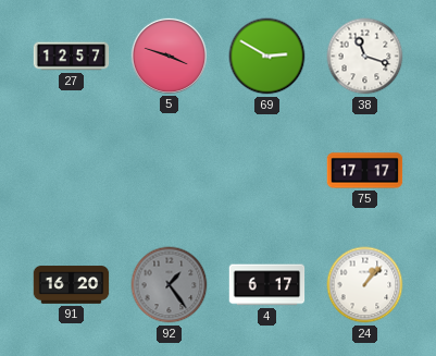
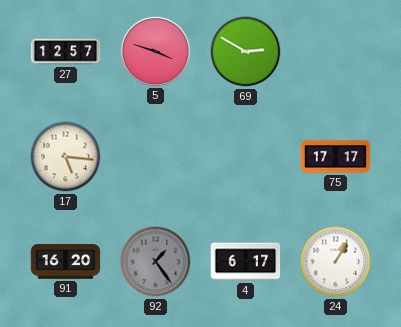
38: 11:18 -> none
17: none -> 5:16
24: 1:07 -> 1:05
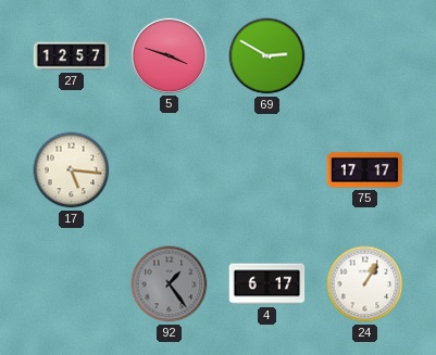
91: 16:20 -> none
